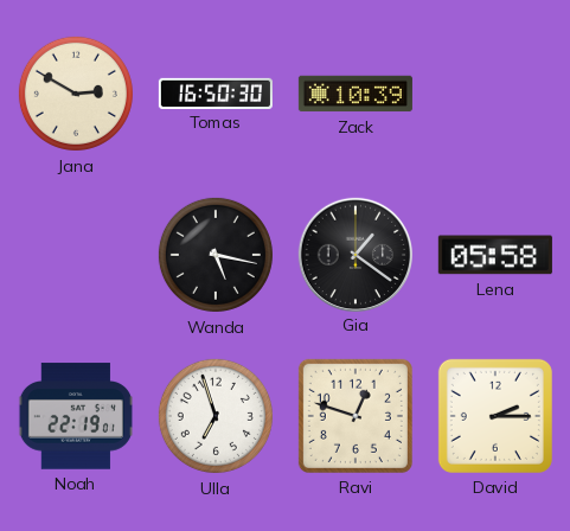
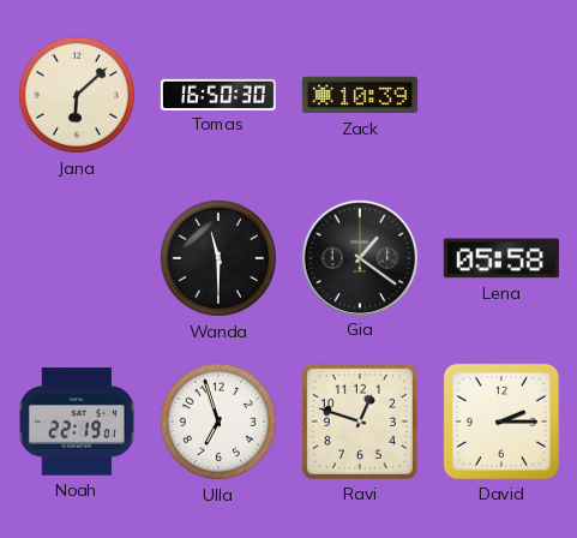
Jana: 2:50 -> 6:08
Wanda: 5:17 -> 11:30
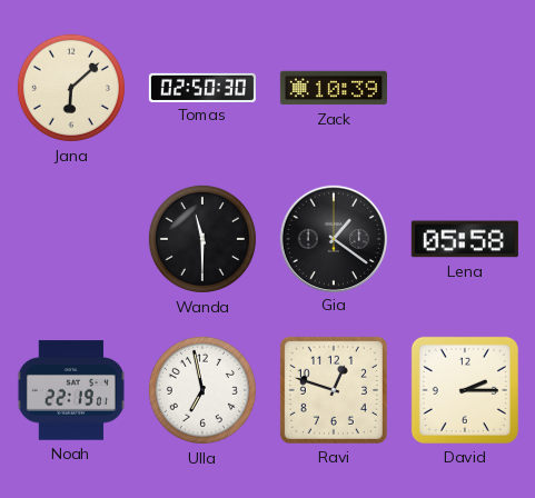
Tomas: 16:50 -> 02:50
Ulla: 6:57 -> 6:58
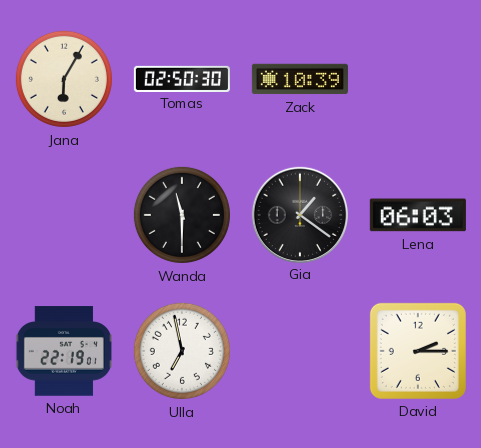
Jana: 6:08 -> 6:05
Lena: 05:58 -> 06:03
Ravi: 12:48 -> none
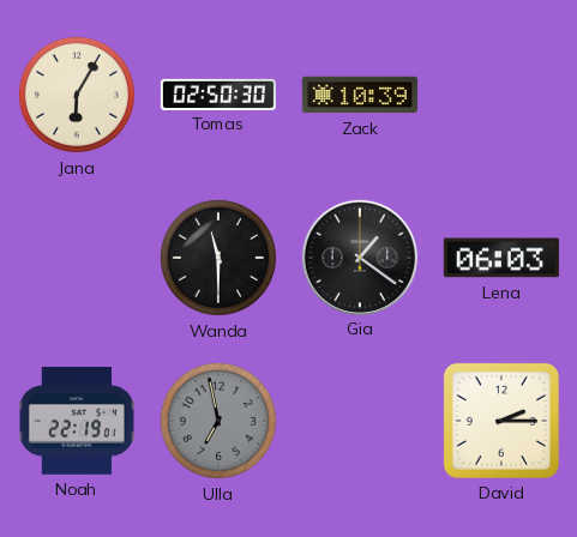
Ulla dial: white -> grey
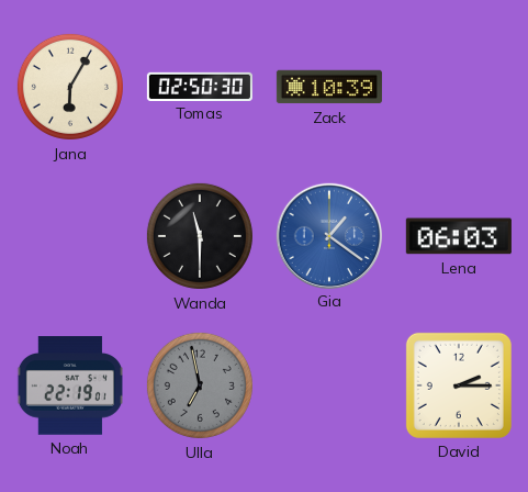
Gia dial: black -> blue
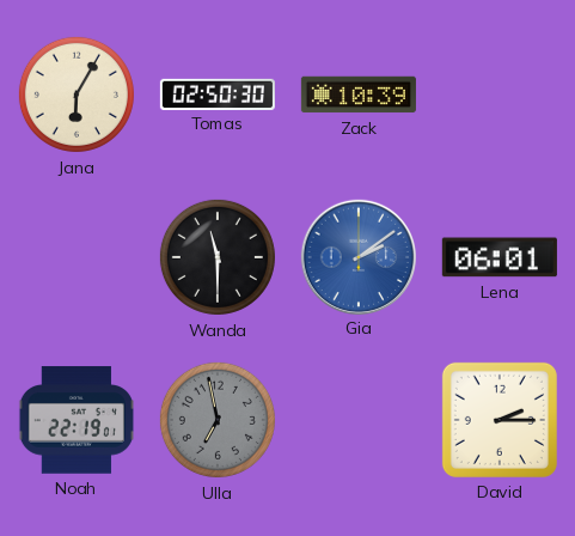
Gia: 1:21 -> 2:09
Lena: 06:03 -> 06:01
